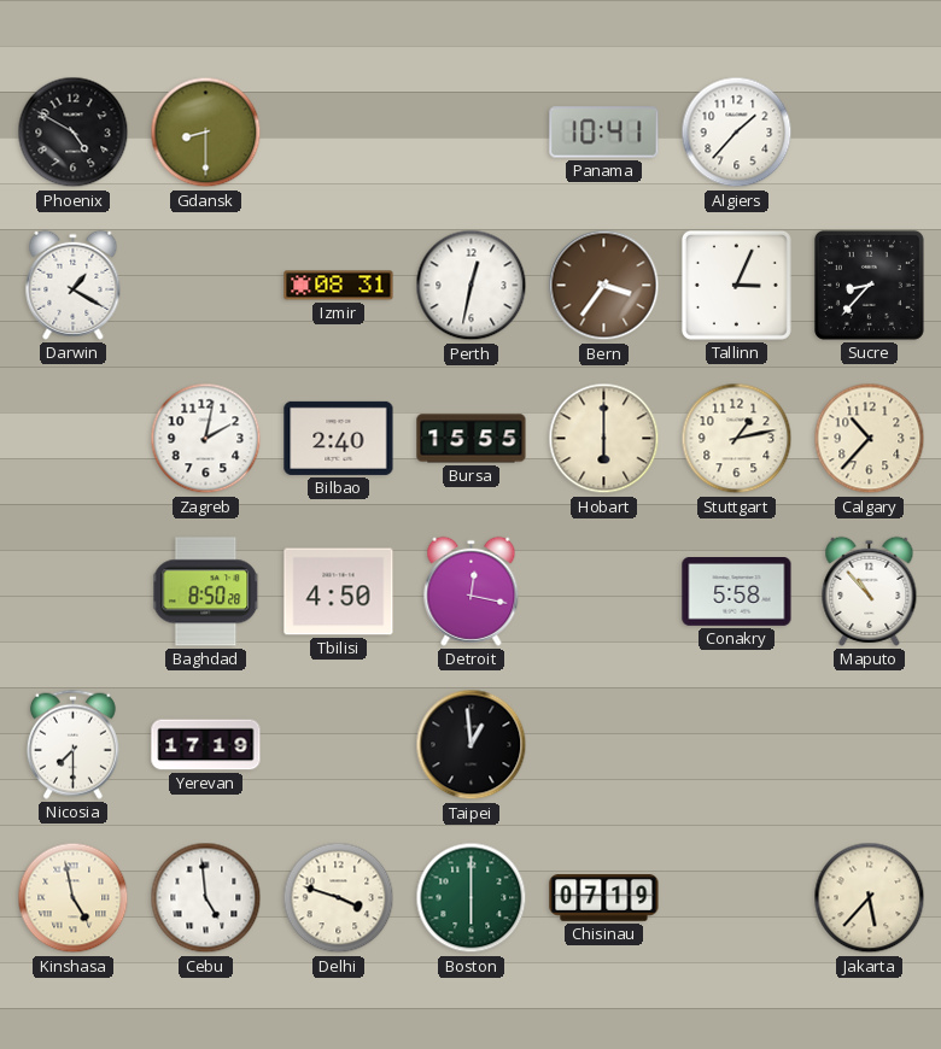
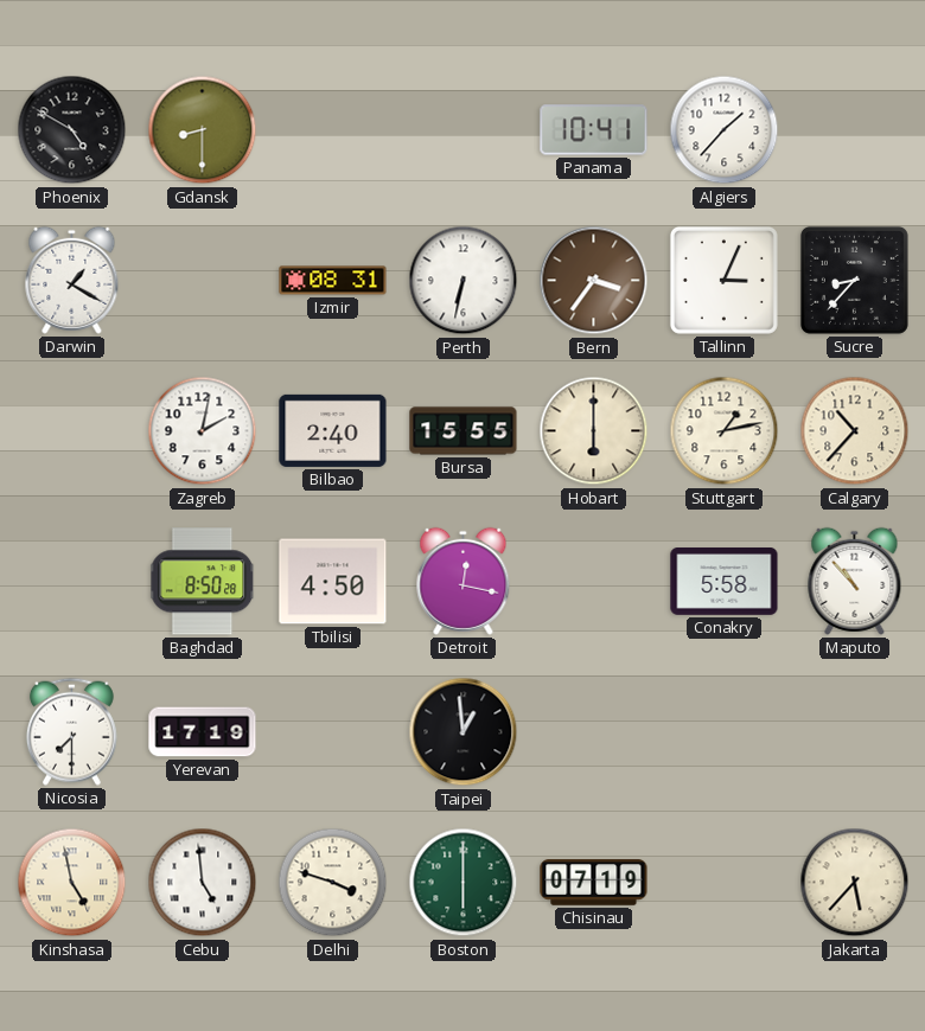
Perth: 12:32 -> 6:32
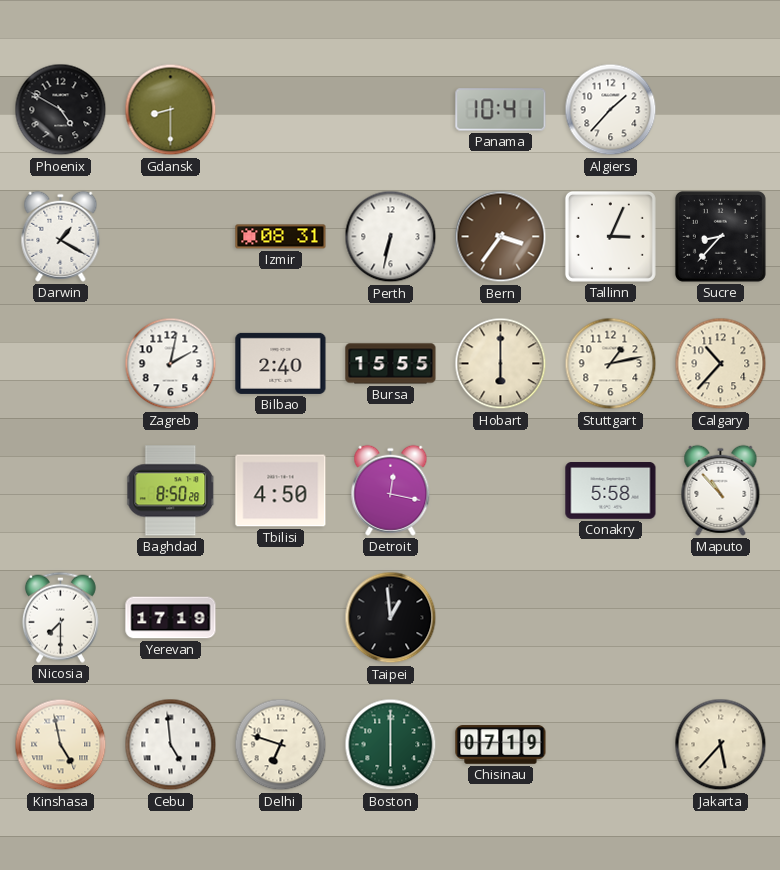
Delhi: 3:48 -> 6:48
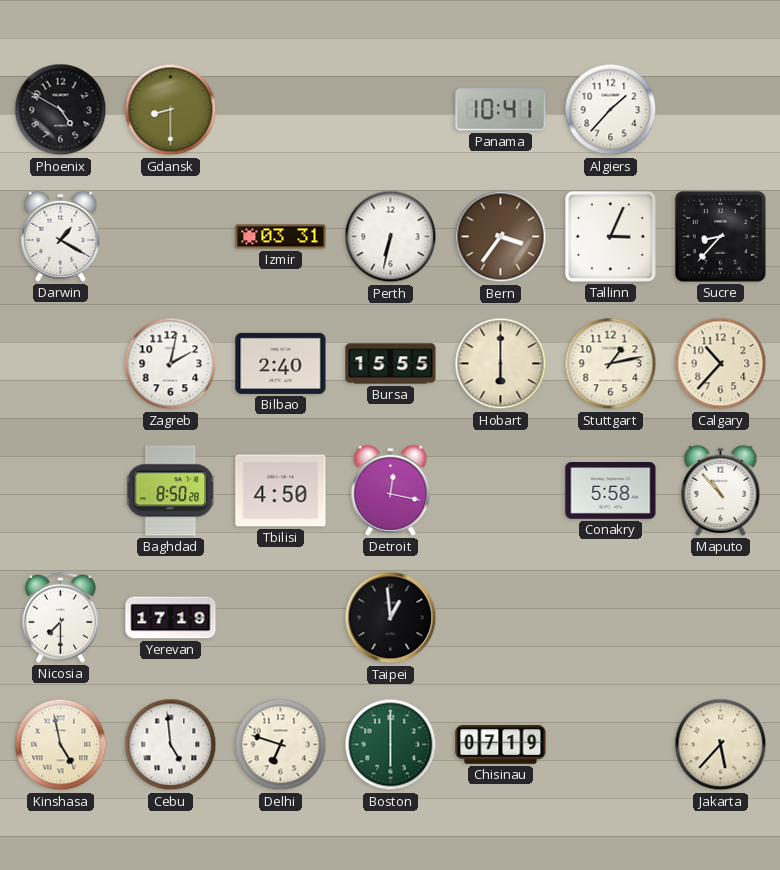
Izmir: 08:31 -> 03:31
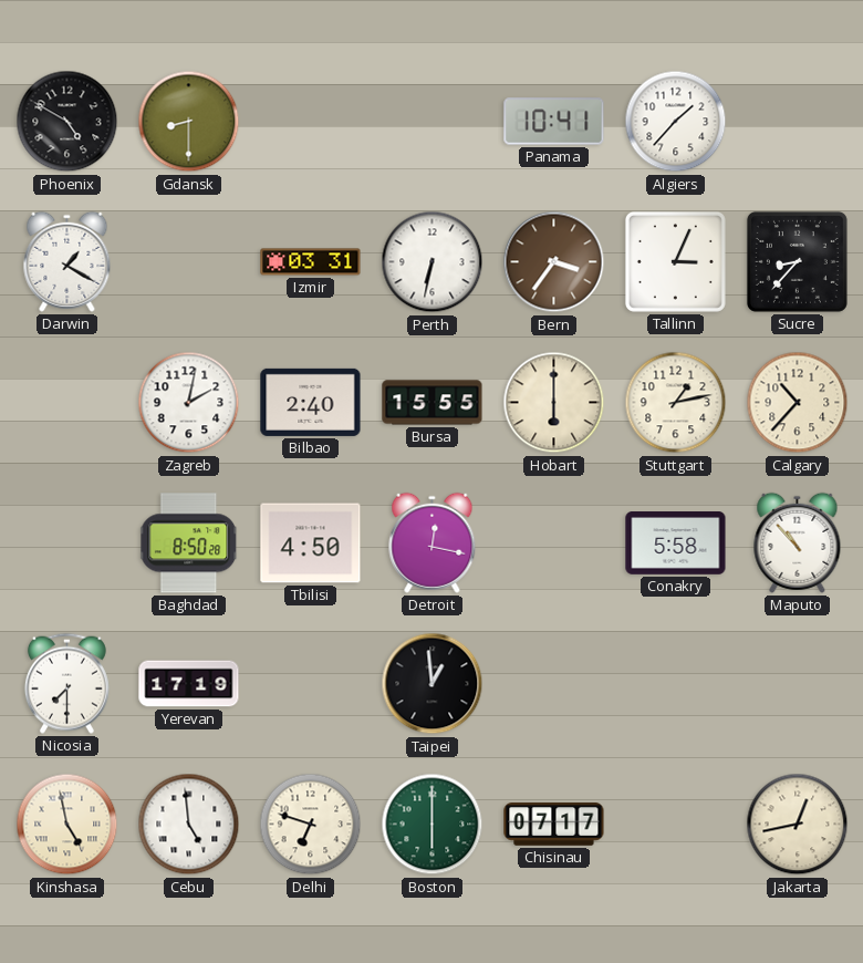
Chisinau: 07:19 -> 07:17
Jakarta: 5:37 -> 12:43
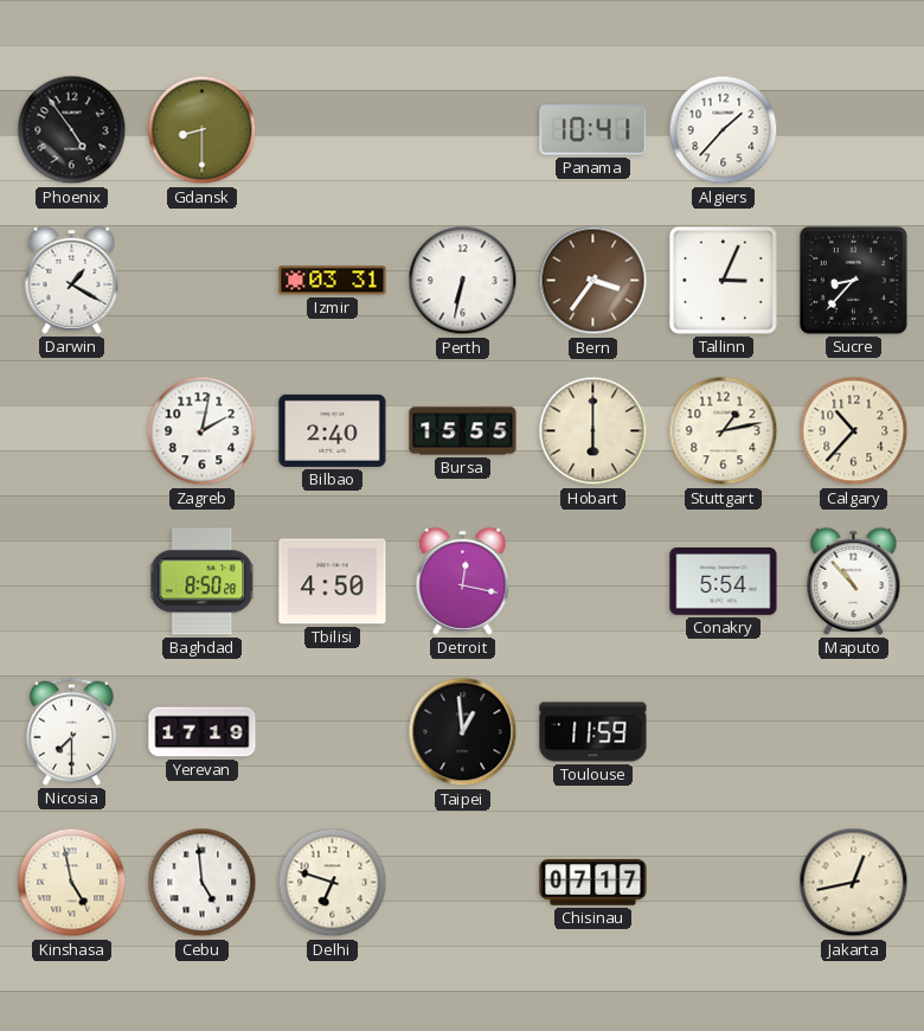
Phoenix: 4:50 -> 4:54
Conakry: 5:58 -> 5:54
Toulouse: none -> 11:59
Boston: 6:00 -> none
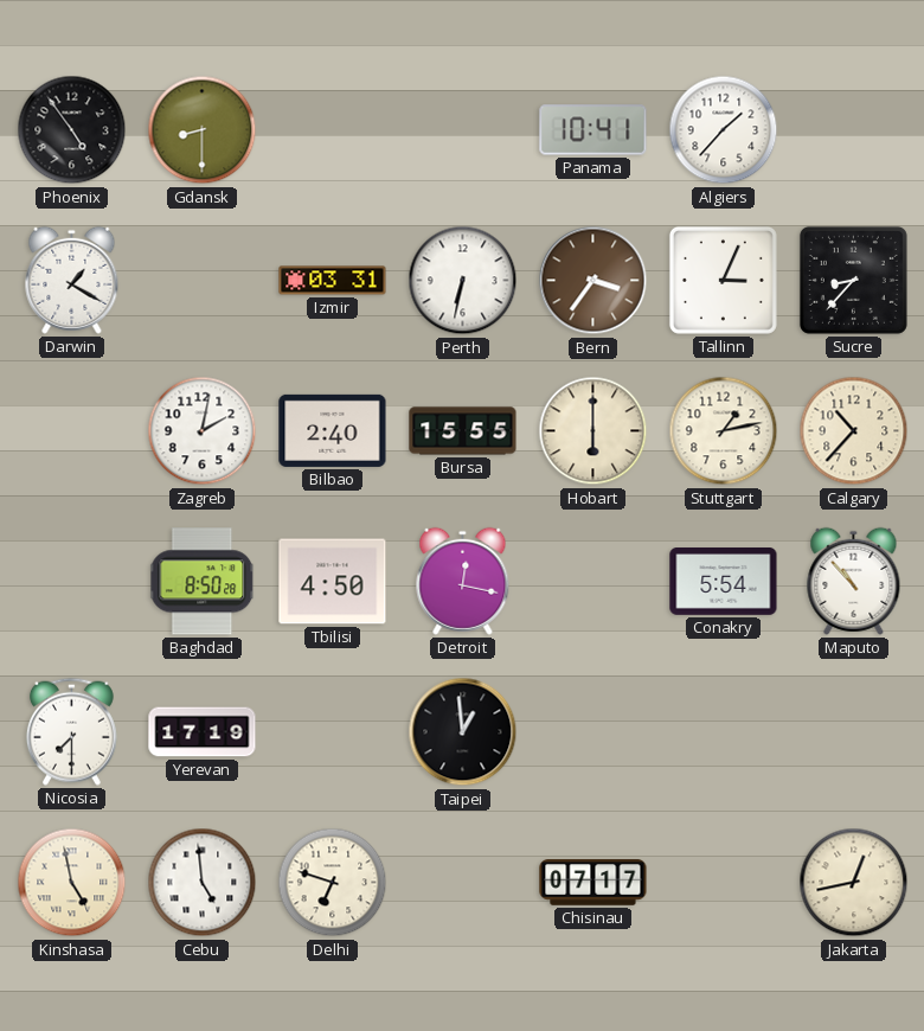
Toulouse: 11:59 -> none
